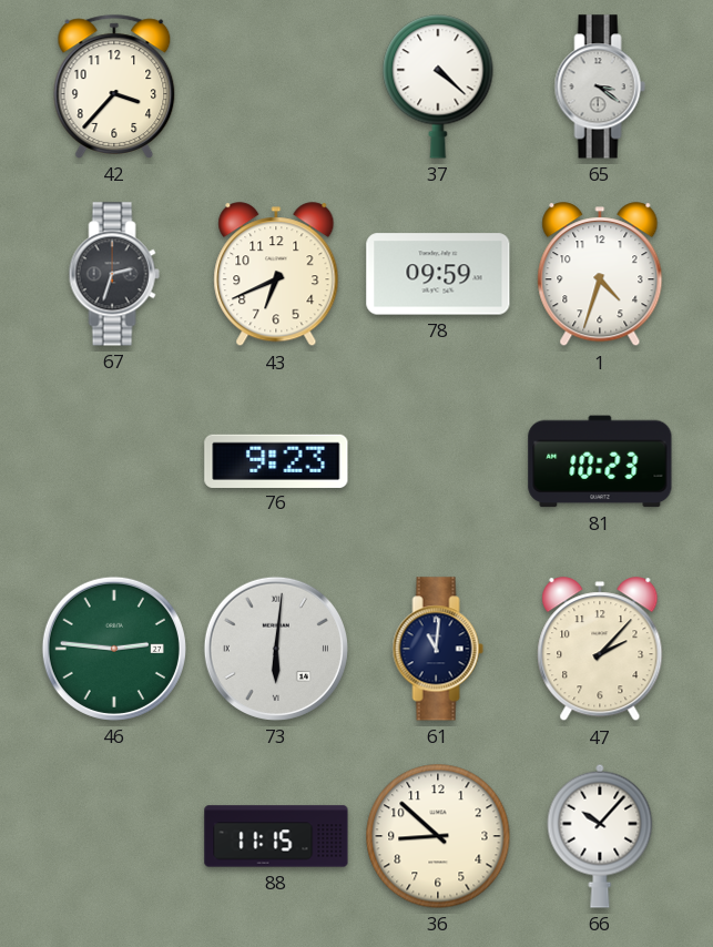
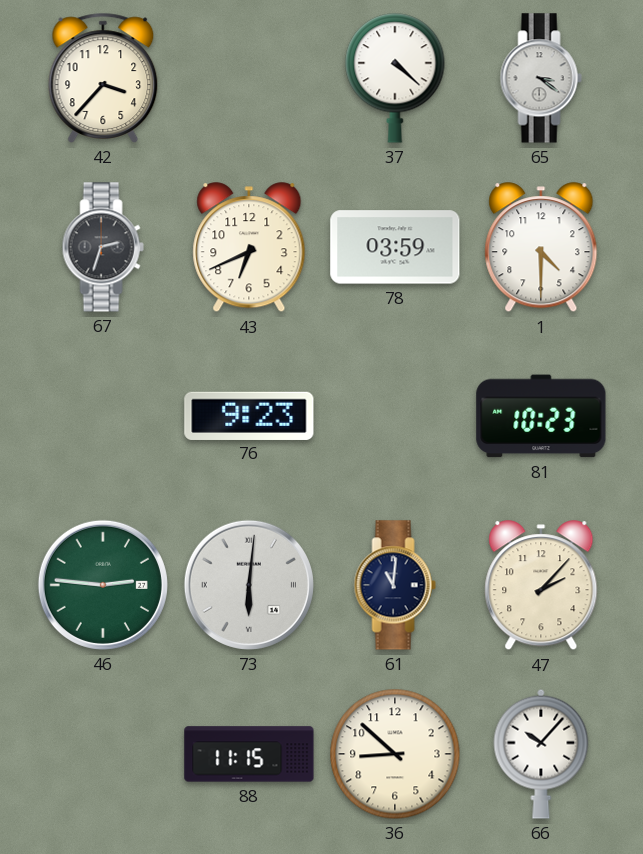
78: 09:59 -> 03:59
1: 4:33 -> 4:30
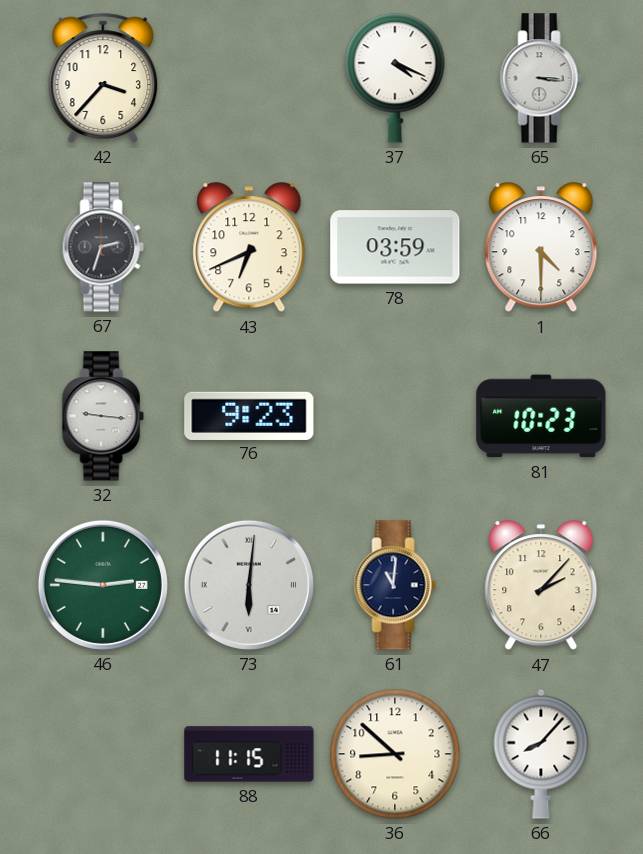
37: 4:22 -> 4:19
65: 3:21 -> 3:16
32: none -> 9:16
66: 10:07 -> 8:07
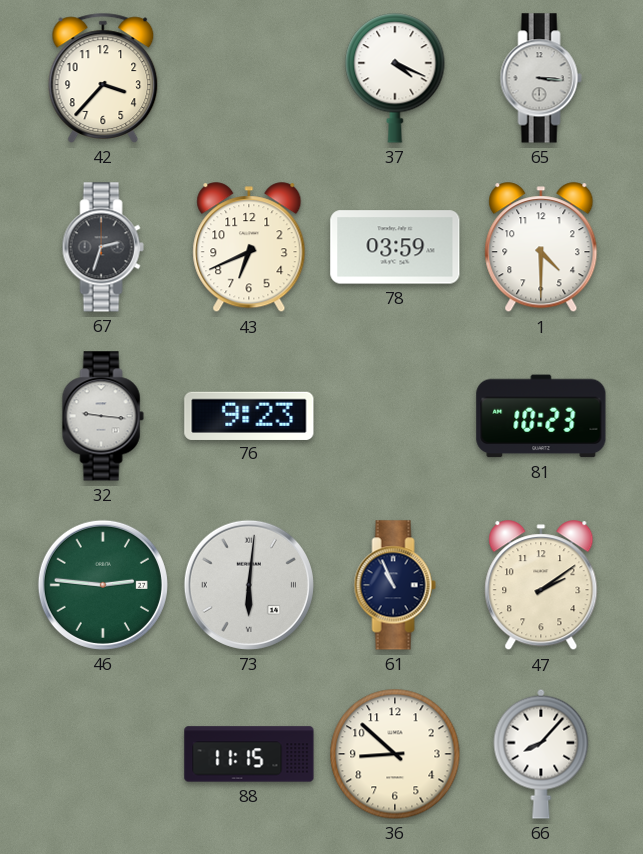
61: 11:01 -> 10:56
47: 2:07 -> 2:09
